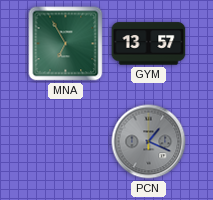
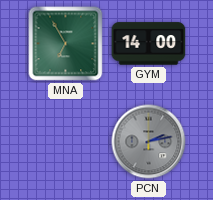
GYM: 13:57 -> 14:00
PCN: 1:19 -> 2:13
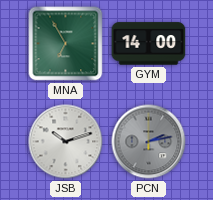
JSB: none -> 10:12
